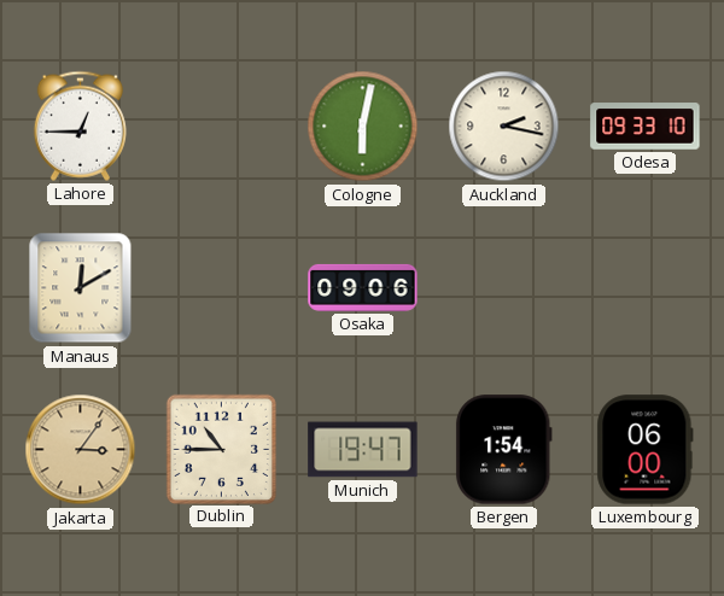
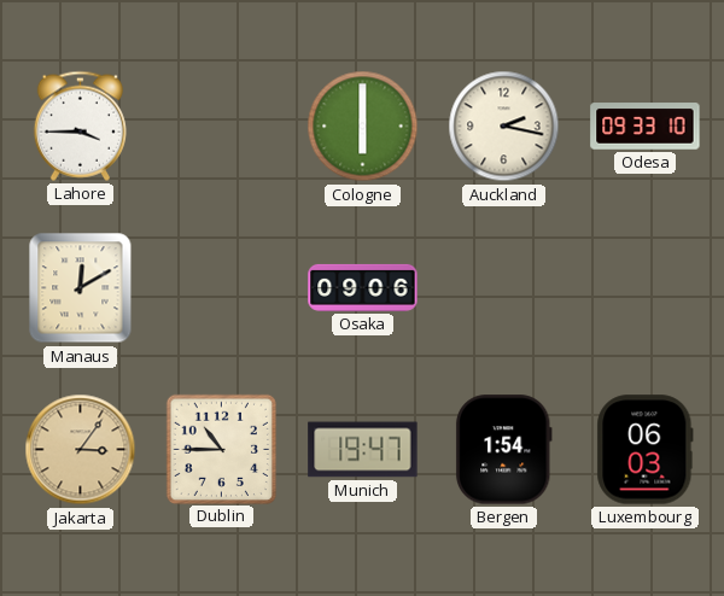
Lahore: 12:45 -> 3:45
Cologne: 6:02 -> 6:00
Luxembourg: 06:00 -> 06:03
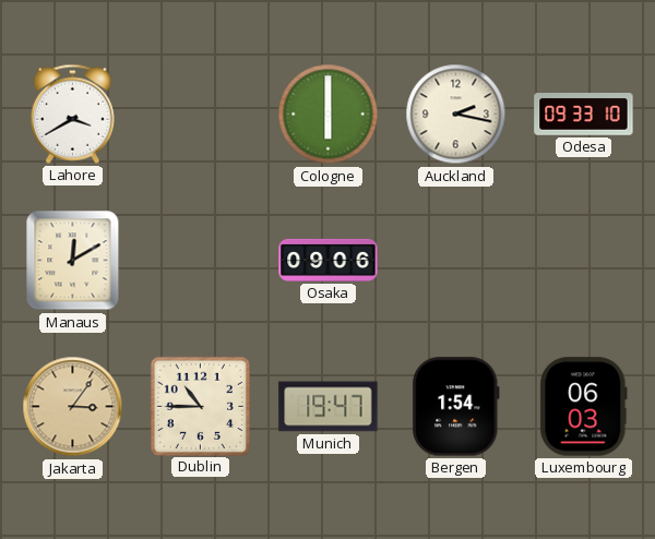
Lahore: 3:45 -> 3:40
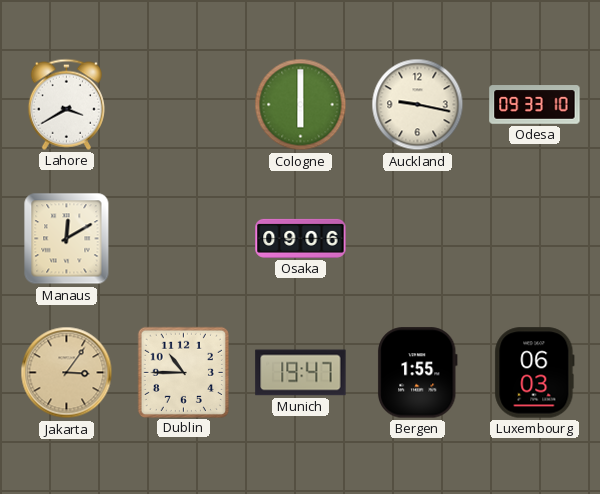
Auckland: 2:17 -> 9:17
Bergen: 1:54 -> 1:55
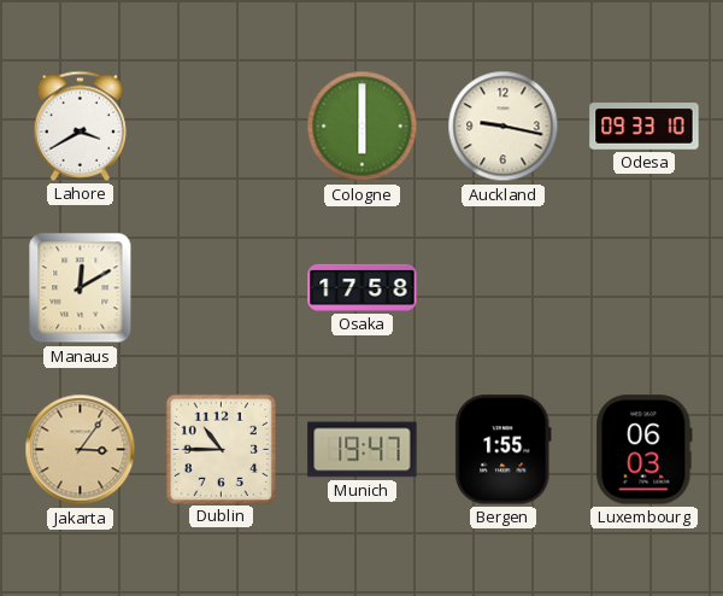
Osaka: 09:06 -> 17:58
